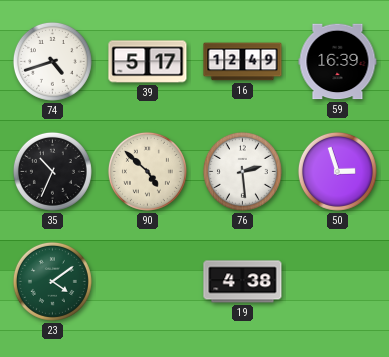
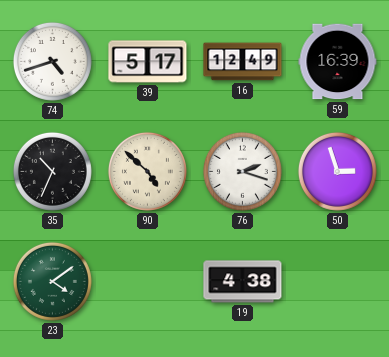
76: 2:29 -> 2:18
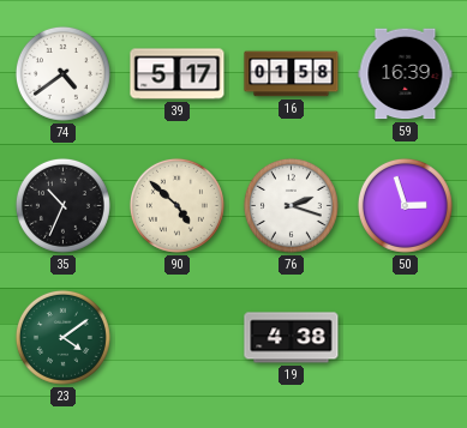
74: 4:42 -> 4:39
16: 12:49 -> 01:58
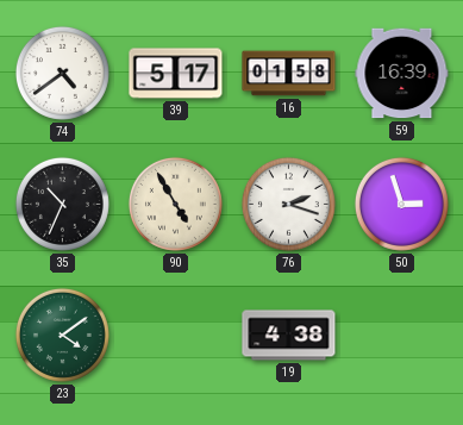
90: 4:52 -> 4:55
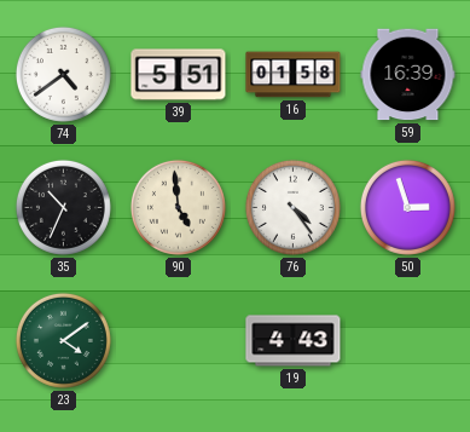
39: 5:17 -> 5:51
90: 4:55 -> 4:59
76: 2:18 -> 4:24
19: 4:38 -> 4:43
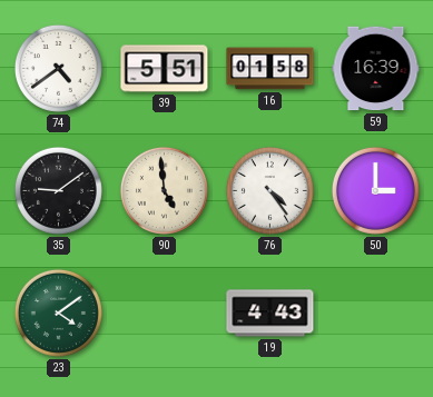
35: 10:34 -> 9:09
50: 2:57 -> 3:00
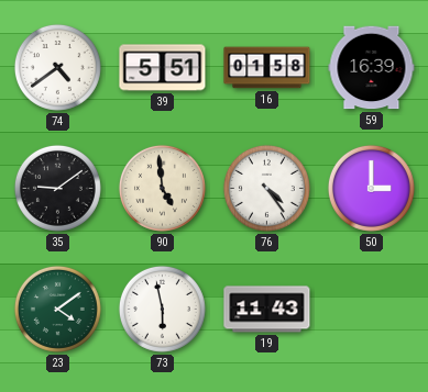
73: none -> 5:58
19: 4:43 -> 11:43
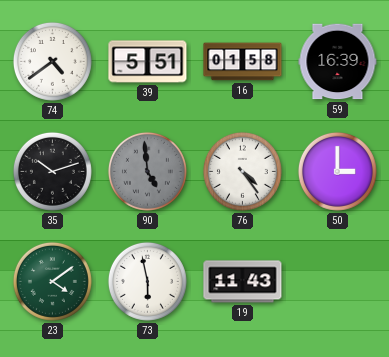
35: 9:09 -> 10:12
90 dial: cream -> grey
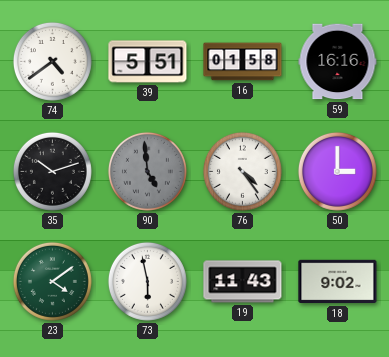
59: 16:39 -> 16:16
18: none -> 9:02
